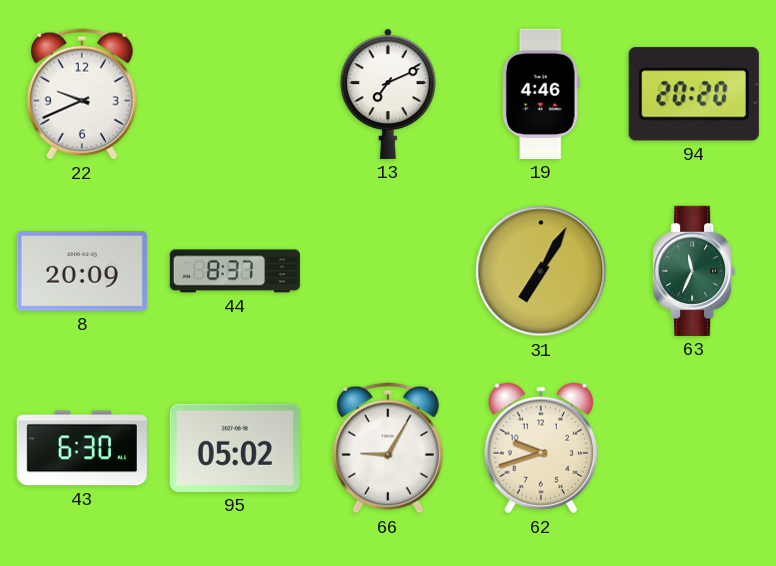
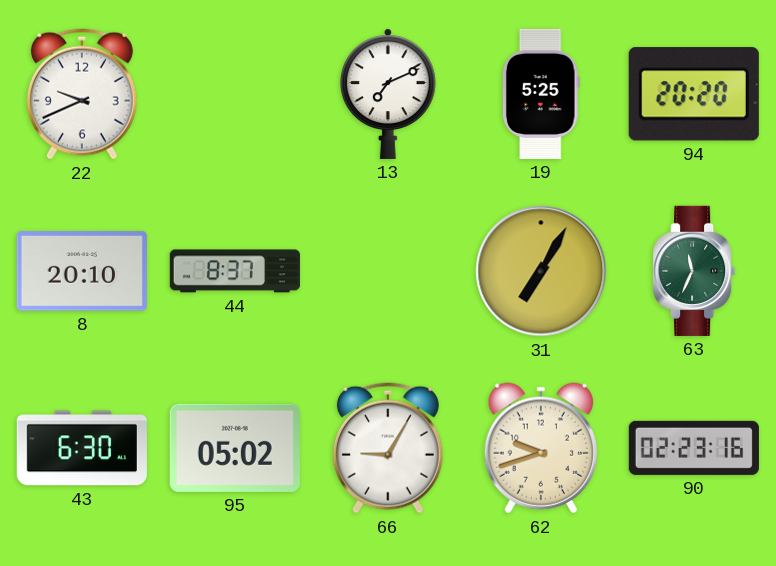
19: 4:46 -> 5:25
8: 20:09 -> 20:10
90: none -> 02:23
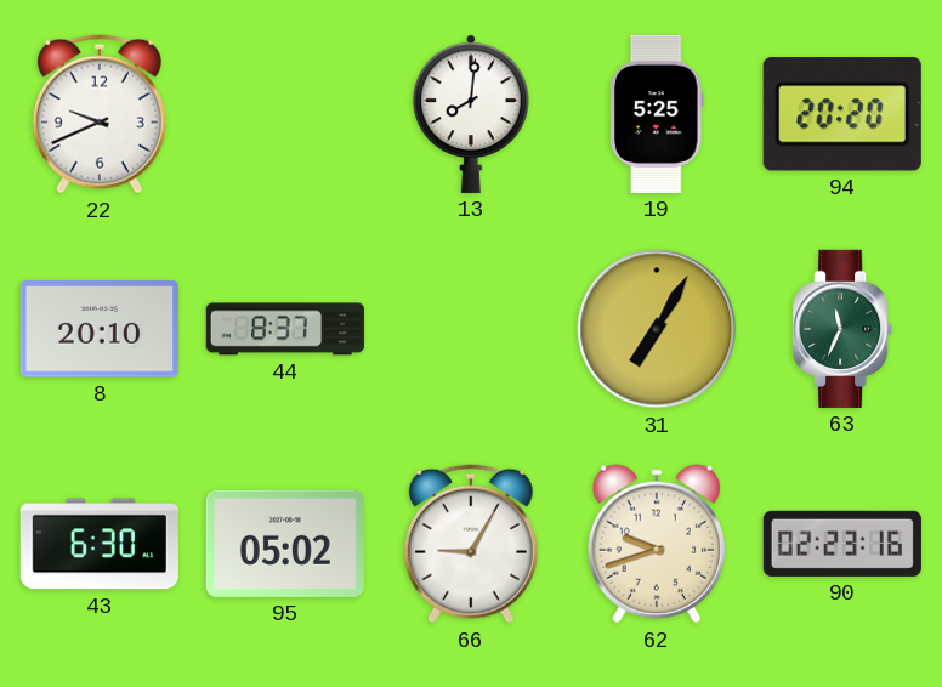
13: 7:11 -> 8:01
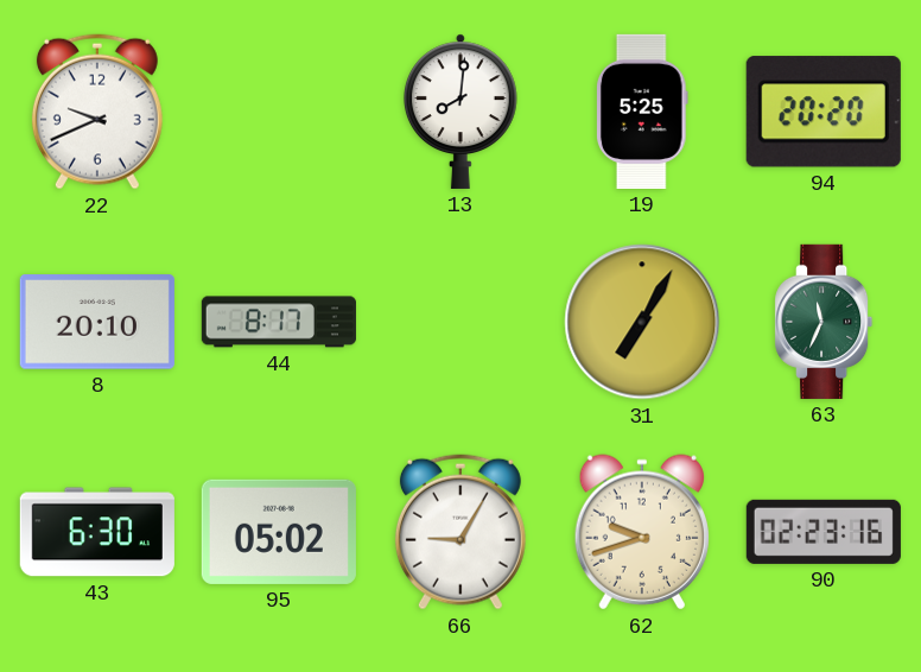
44: 8:37 -> 8:17
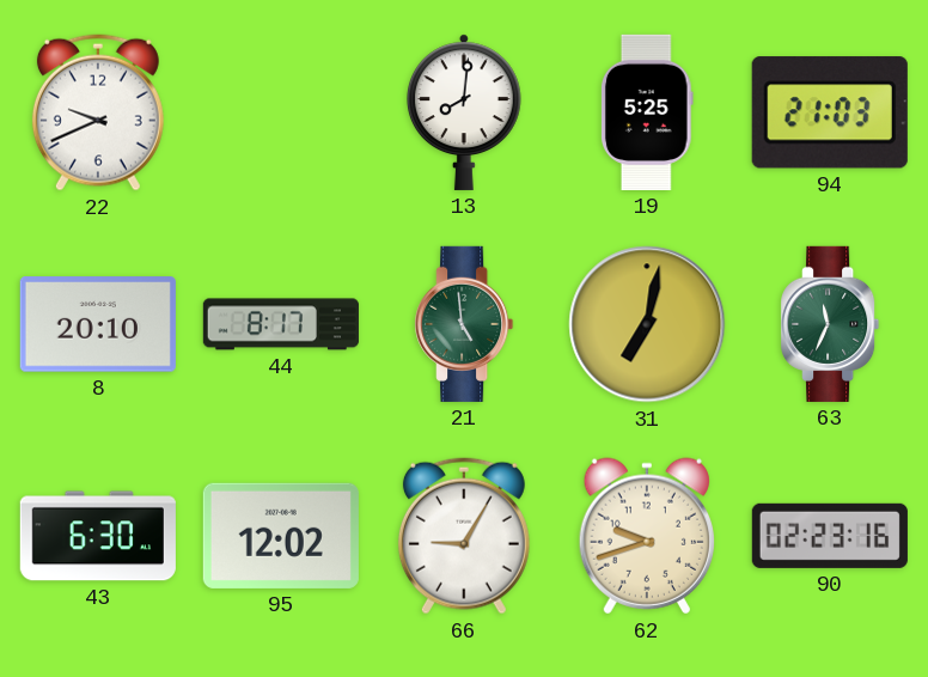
94: 20:20 -> 21:03
21: none -> 4:59
31: 7:05 -> 7:02
95: 05:02 -> 12:02
